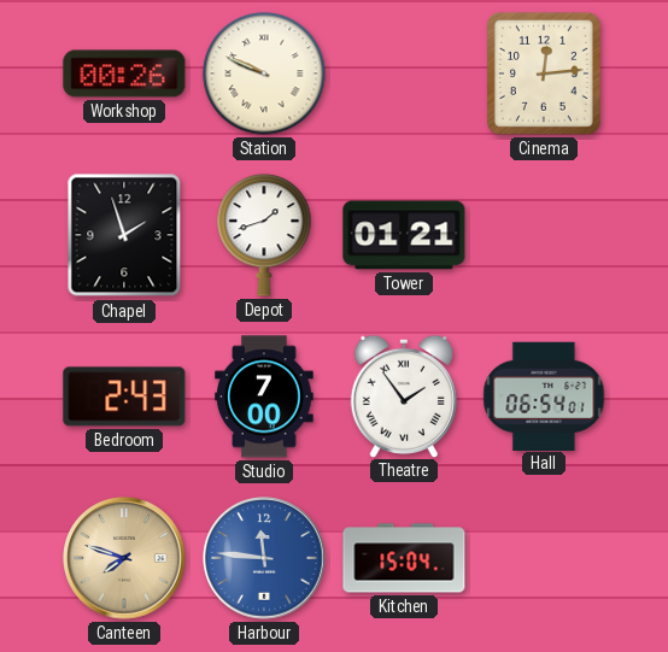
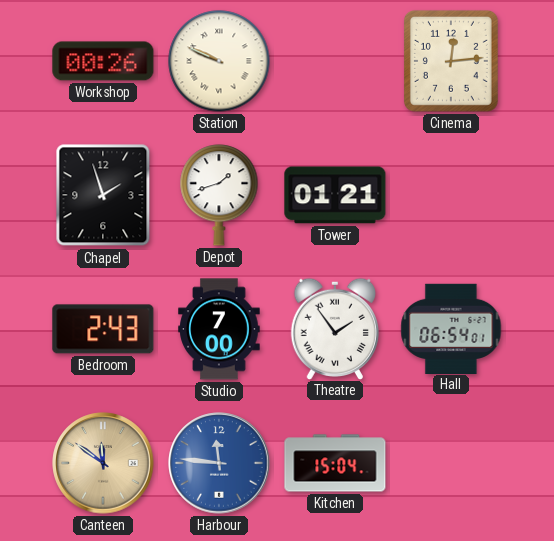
Canteen: 7:48 -> 11:51
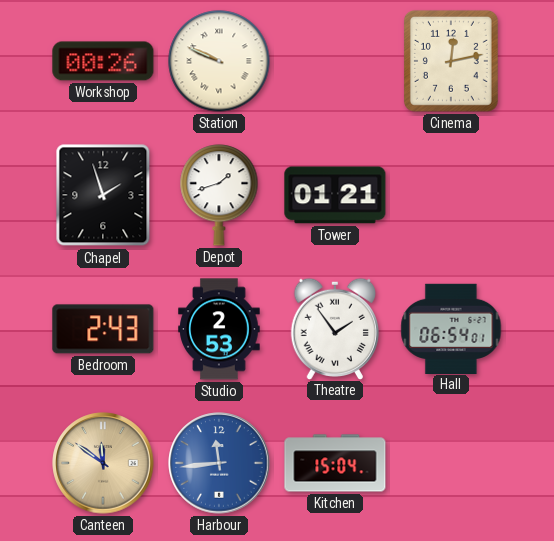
Cinema: 12:14 -> 12:13
Studio: 7:00 -> 2:53
Harbour: 11:46 -> 11:44
